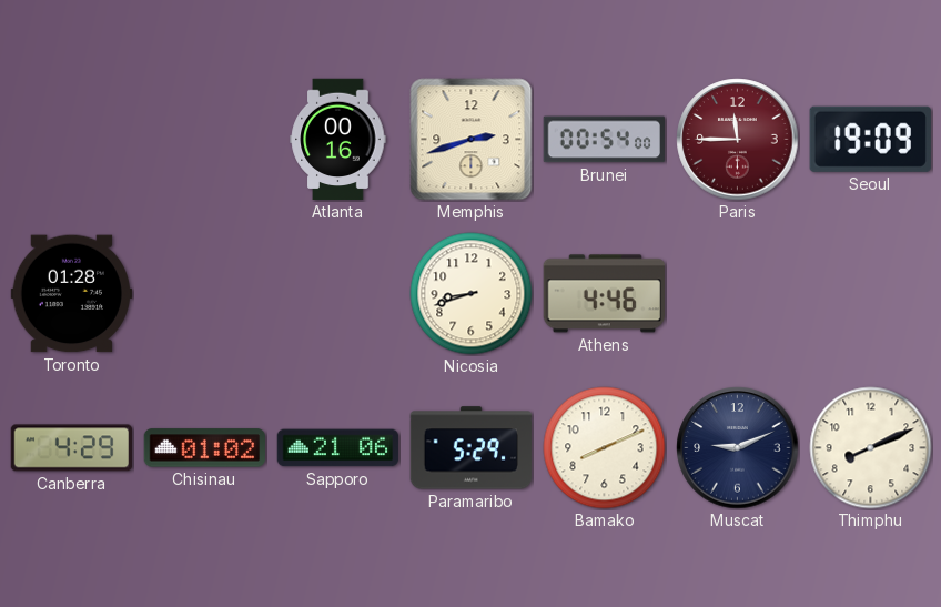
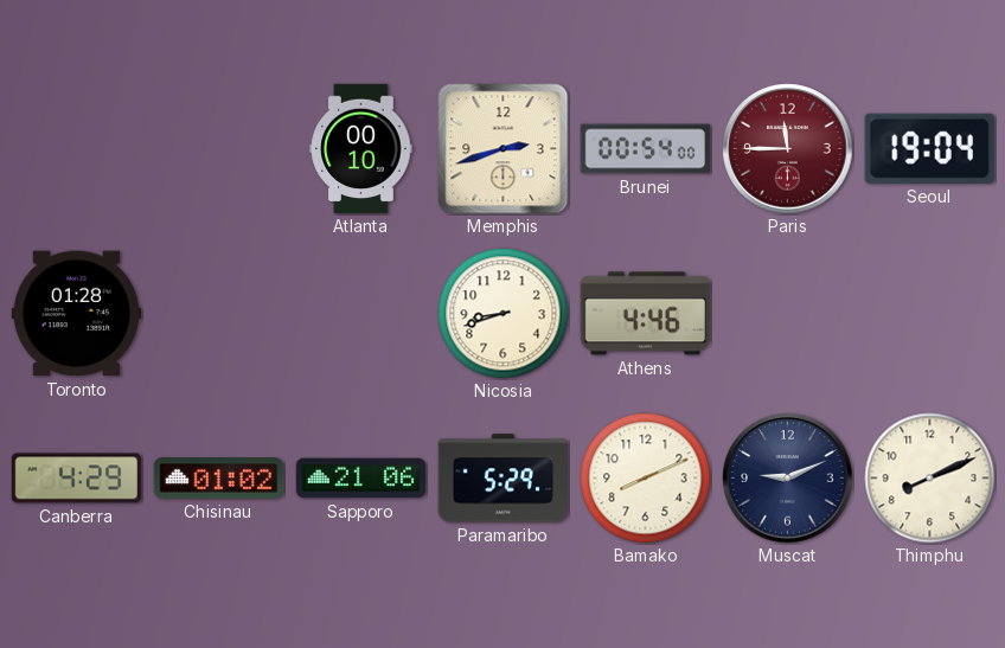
Atlanta: 00:16 -> 00:10
Seoul: 19:09 -> 19:04
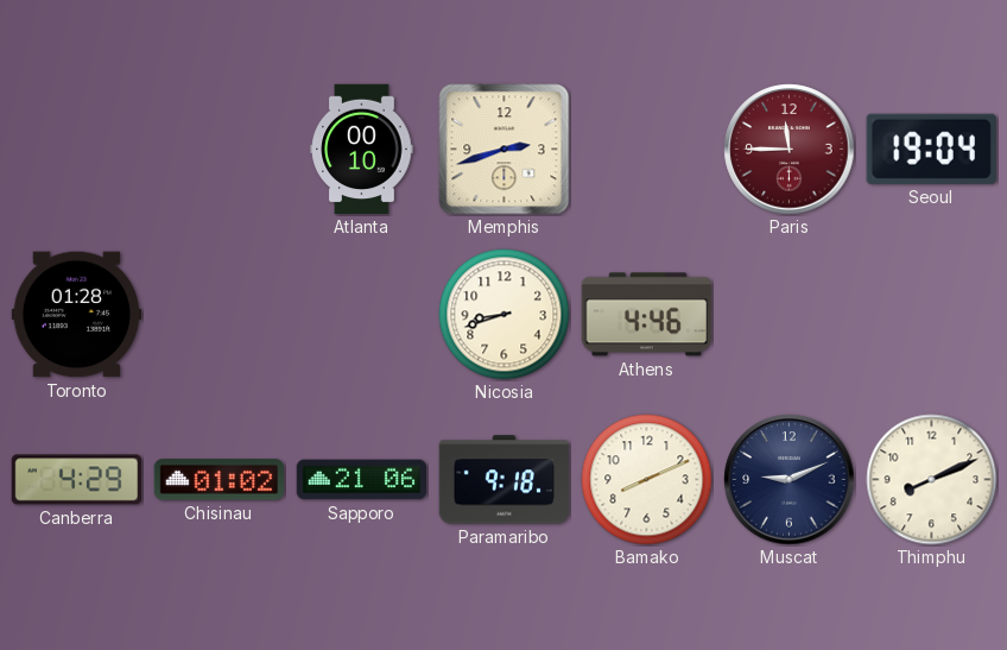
Brunei: 00:54 -> none
Paramaribo: 5:29 -> 9:18
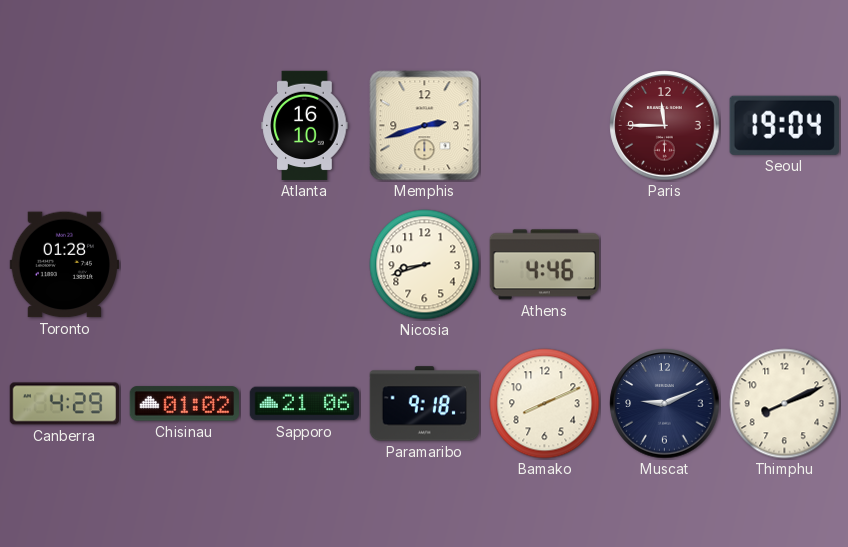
Atlanta: 00:10 -> 16:10
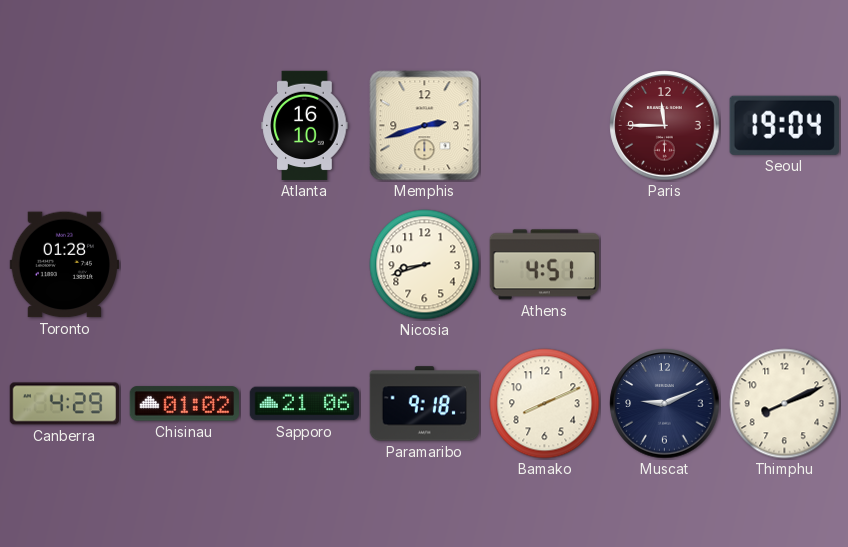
Athens: 4:46 -> 4:51
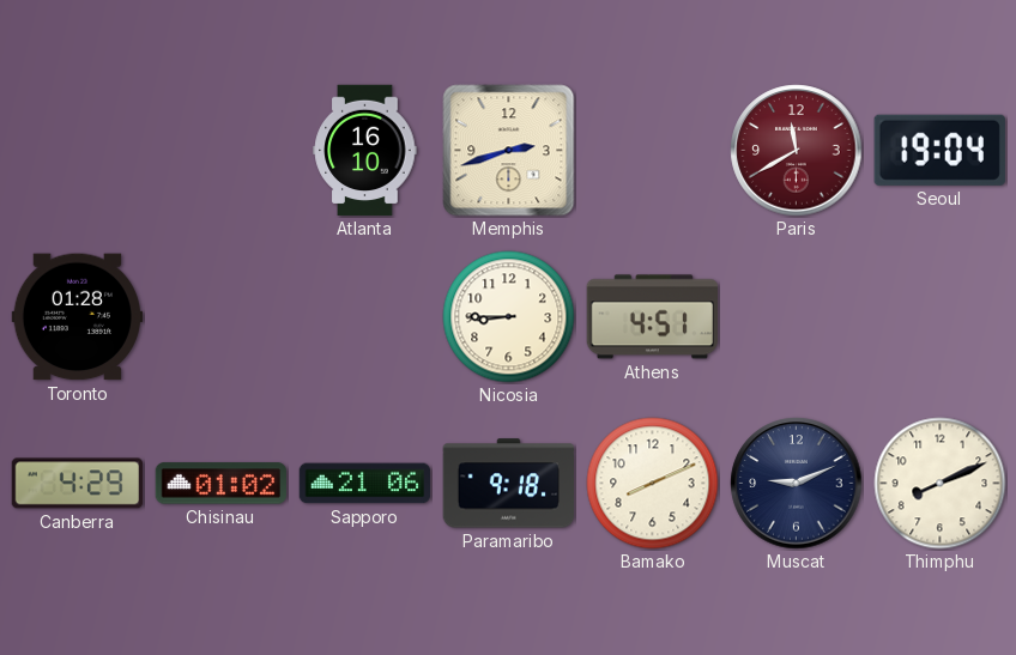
Paris: 11:45 -> 11:40
Nicosia: 8:42 -> 8:45
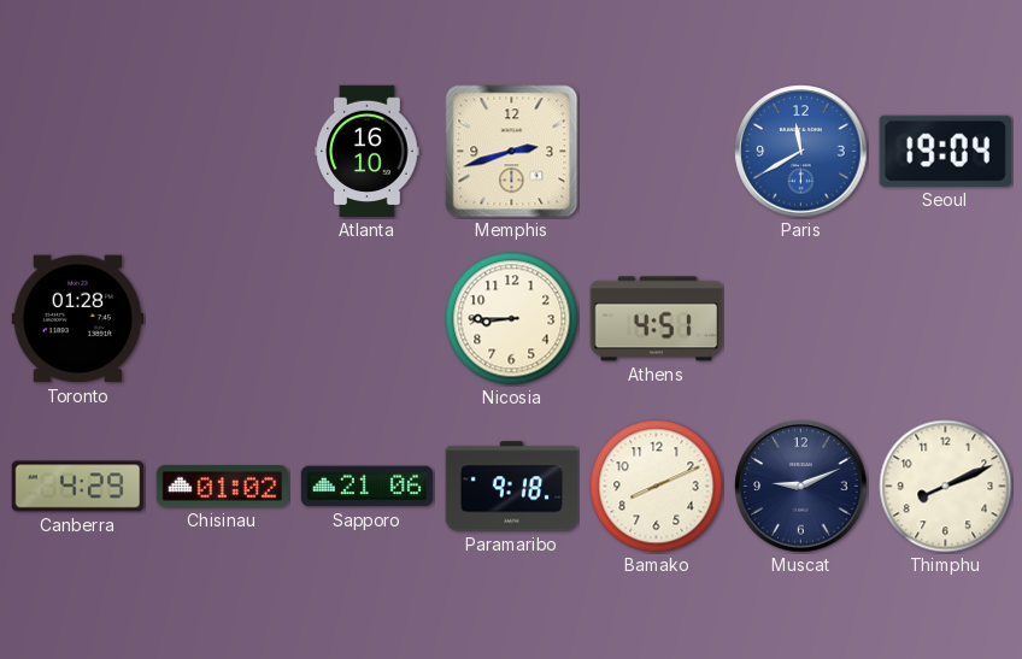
Paris dial: burgundy -> blue
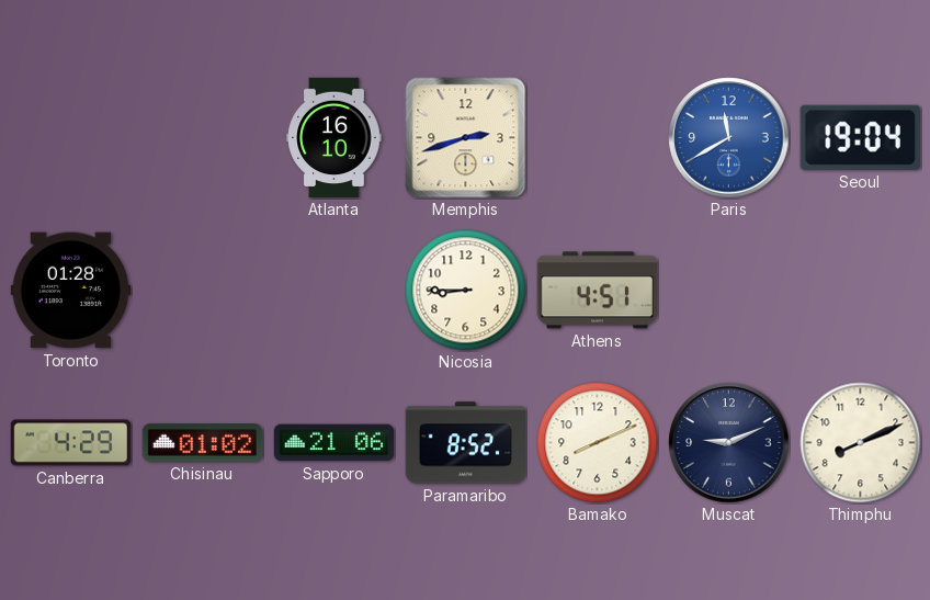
Paramaribo: 9:18 -> 8:52
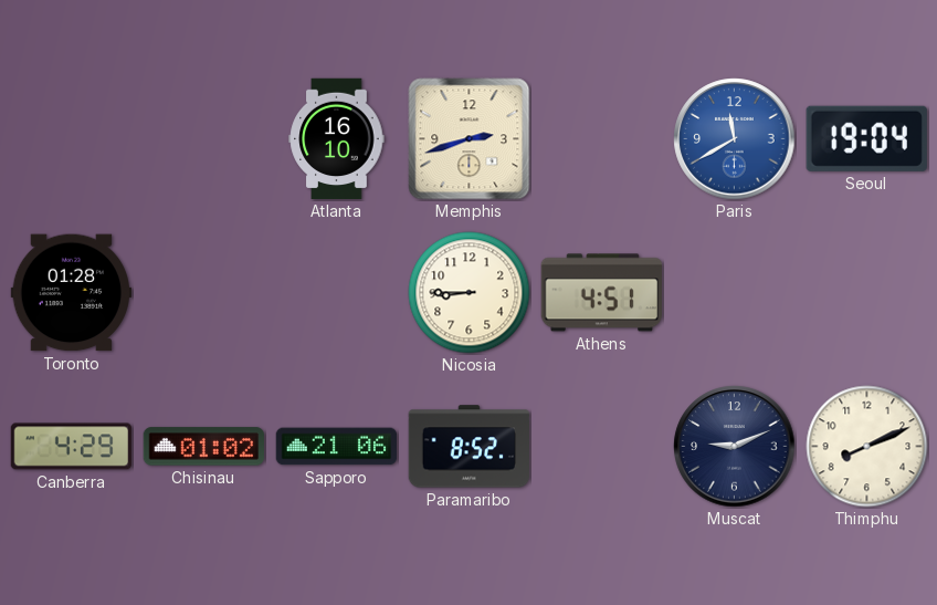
Bamako: 8:11 -> none
